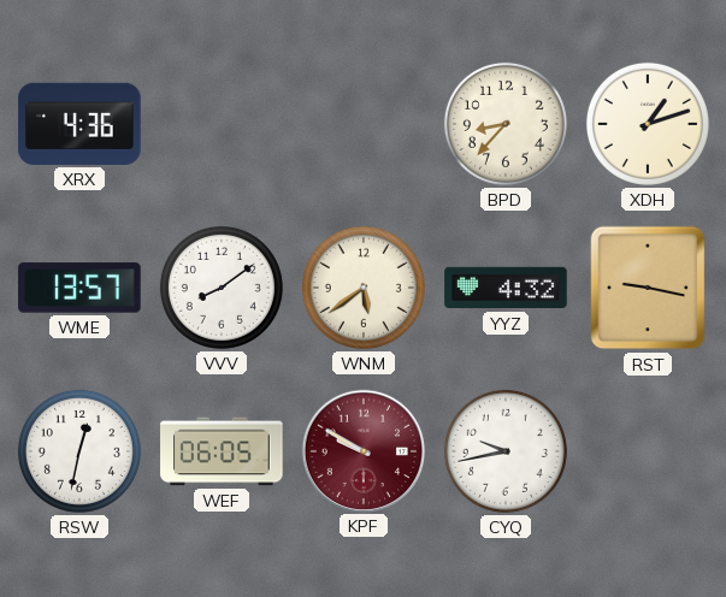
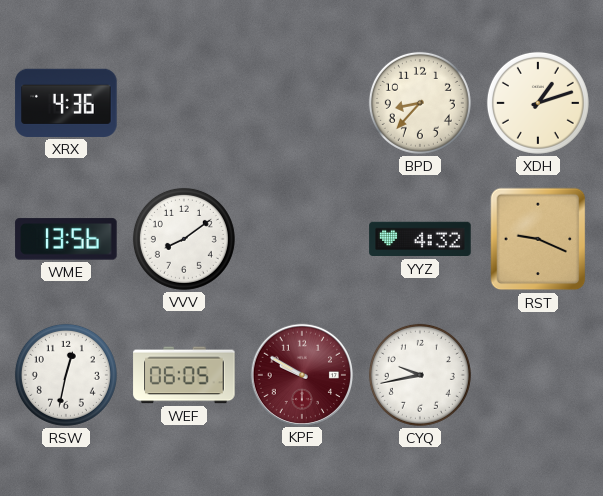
WME: 13:57 -> 13:56
WNM: 5:39 -> none
RST: 9:17 -> 9:19
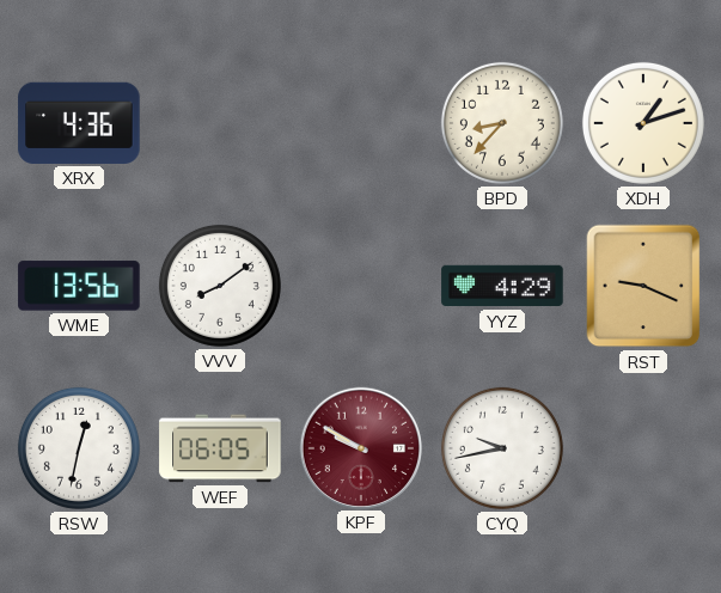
YYZ: 4:32 -> 4:29
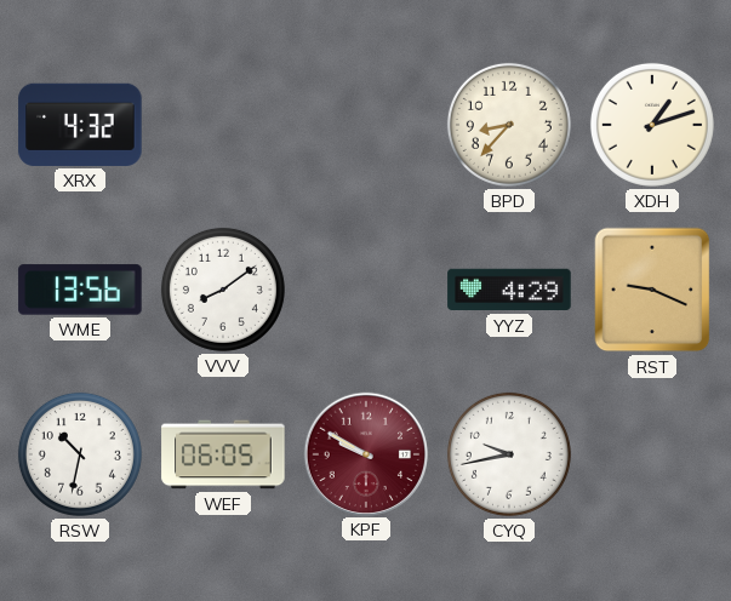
XRX: 4:36 -> 4:32
RSW: 12:32 -> 10:32
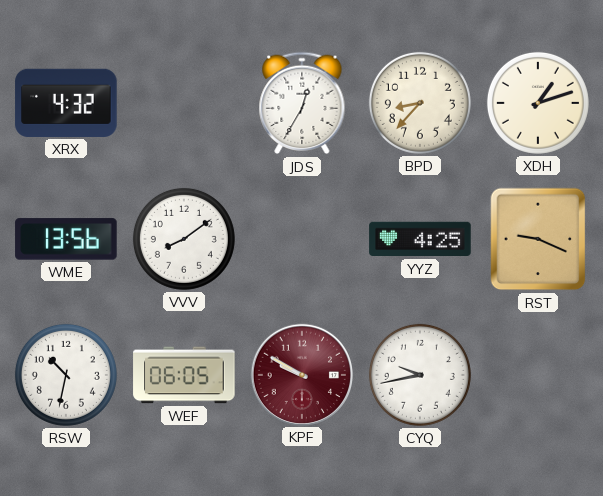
JDS: none -> 12:35
YYZ: 4:29 -> 4:25
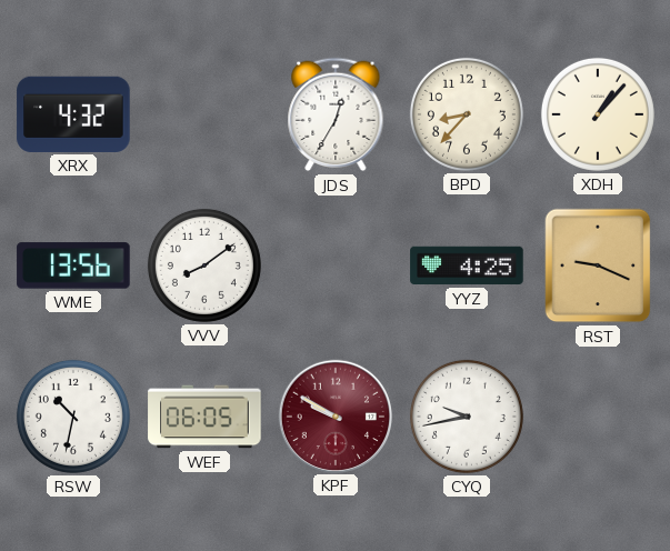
XDH: 1:12 -> 1:07
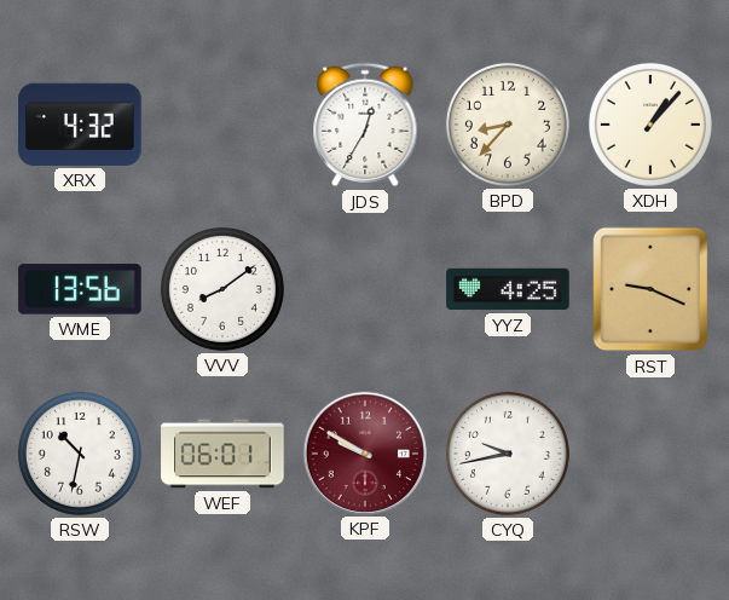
WEF: 06:05 -> 06:01
